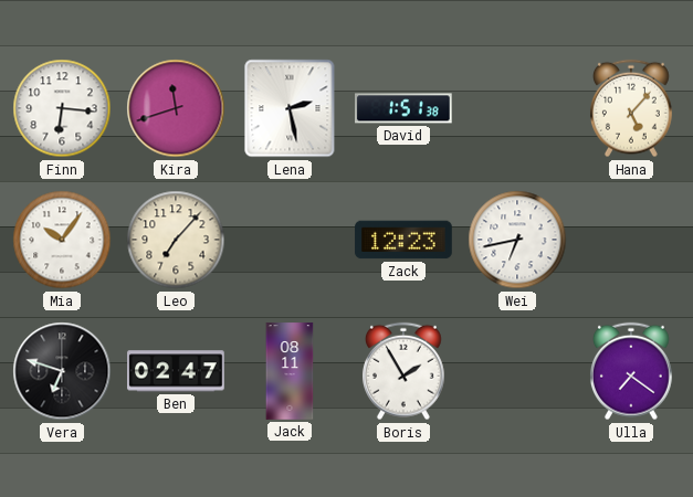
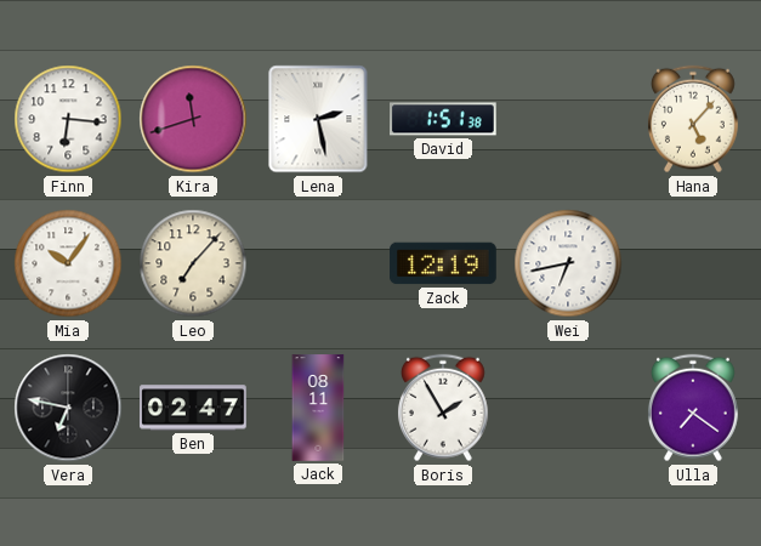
Zack: 12:23 -> 12:19
Vera: 6:48 -> 6:47
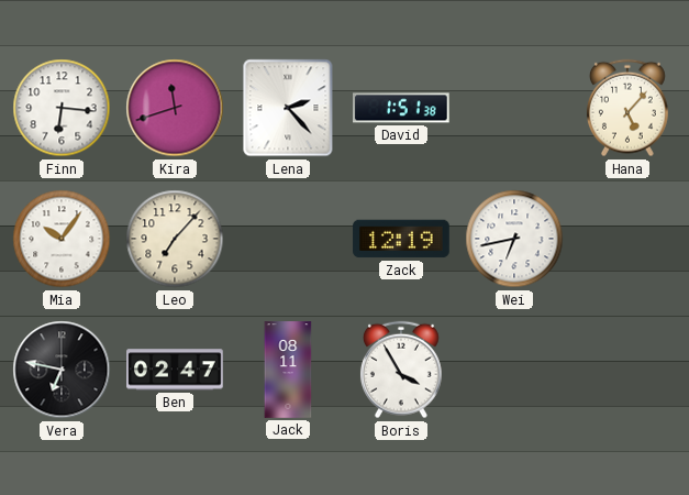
Lena: 2:28 -> 2:23
Boris: 1:55 -> 3:55
Ulla: 7:21 -> none
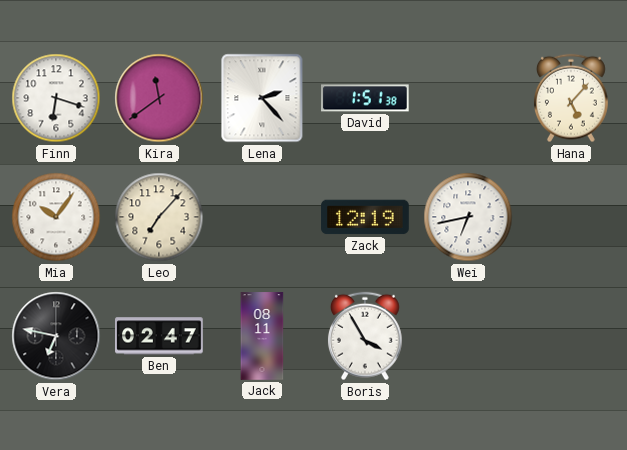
Finn: 6:16 -> 6:18
Kira: 11:42 -> 11:39
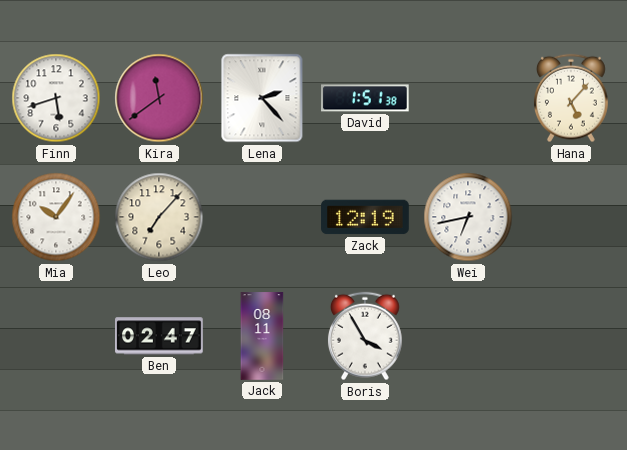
Finn: 6:18 -> 5:42
Vera: 6:47 -> none
